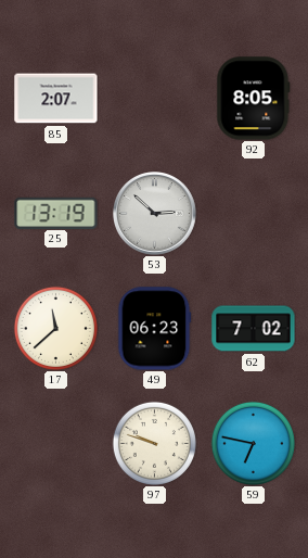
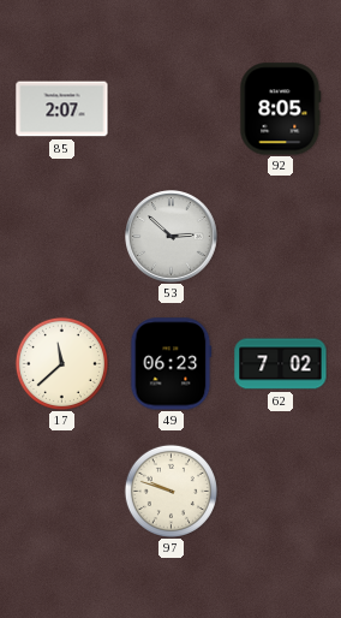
25: 13:19 -> none
59: 6:47 -> none
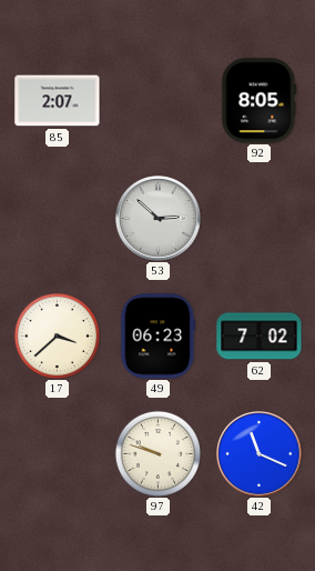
17: 11:38 -> 3:38
42: none -> 11:19
